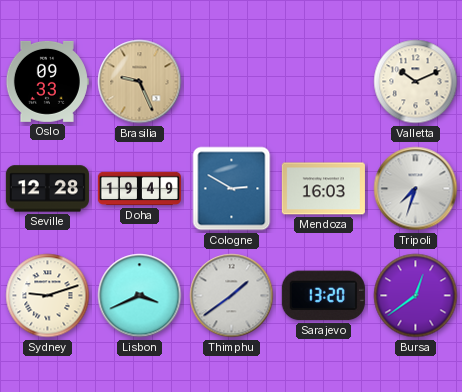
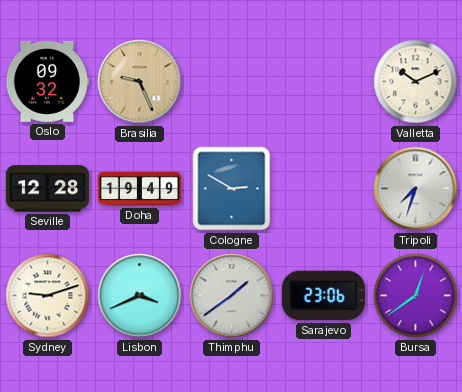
Oslo: 09:33 -> 09:32
Mendoza: 16:03 -> none
Sarajevo: 13:20 -> 23:06
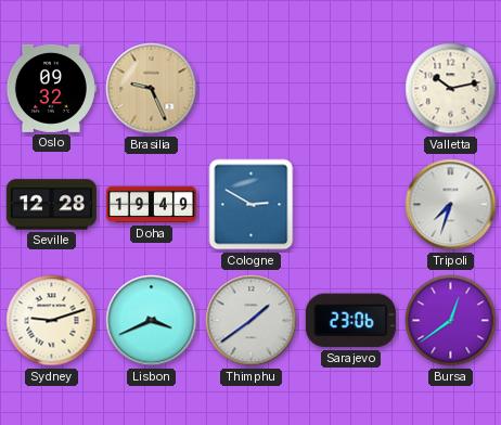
Valletta: 10:11 -> 10:13
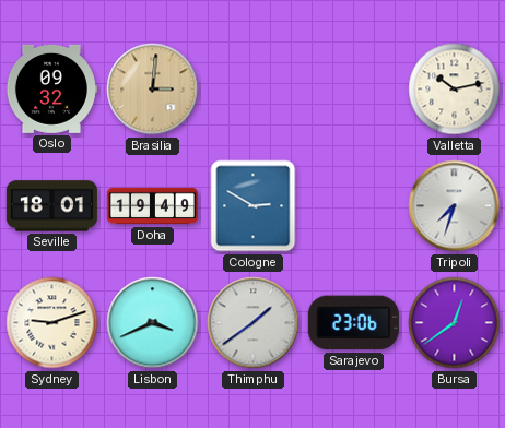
Brasilia: 9:26 -> 3:01
Seville: 12:28 -> 18:01
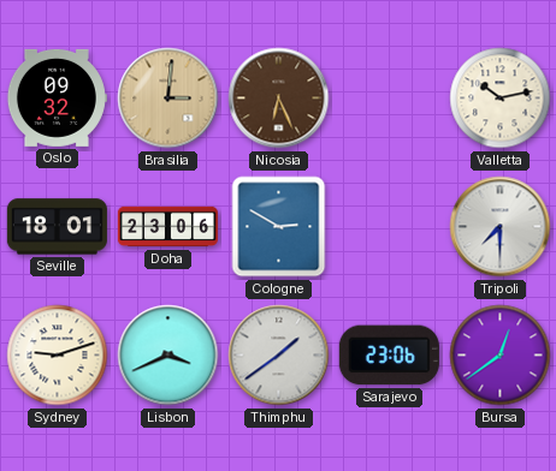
Nicosia: none -> 6:26
Doha: 19:49 -> 23:06
Tripoli: 7:33 -> 7:30
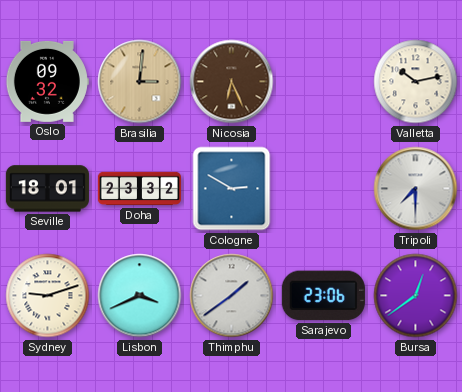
Doha: 23:06 -> 23:32
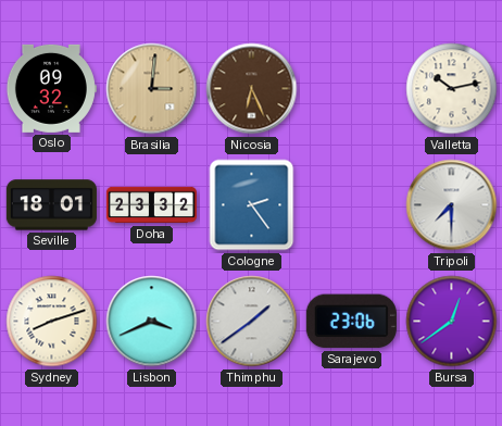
Cologne: 2:50 -> 2:24
Sydney: 9:12 -> 8:12
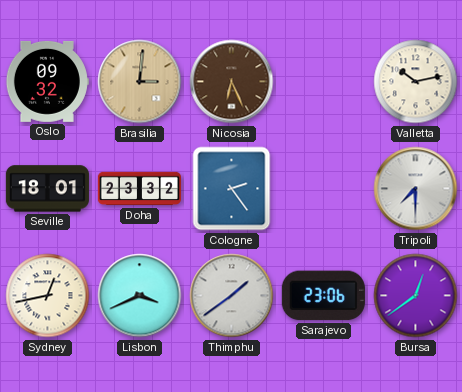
Sydney: 8:12 -> 12:43
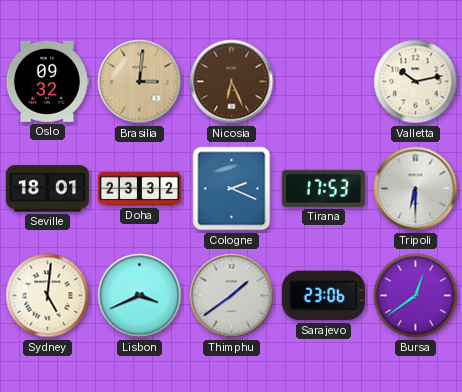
Cologne: 2:24 -> 2:19
Tirana: none -> 17:53
Tripoli: 7:30 -> 6:30
Sydney: 12:43 -> 5:01
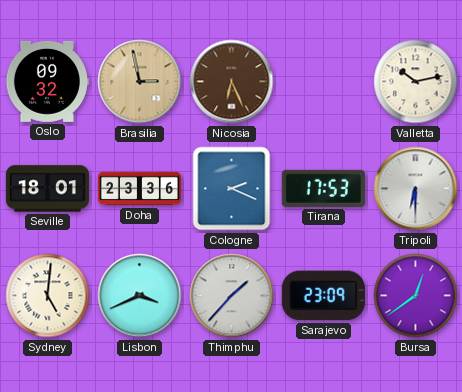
Brasilia: 3:01 -> 2:58
Doha: 23:32 -> 23:36
Thimphu: 1:39 -> 1:37
Sarajevo: 23:06 -> 23:09
